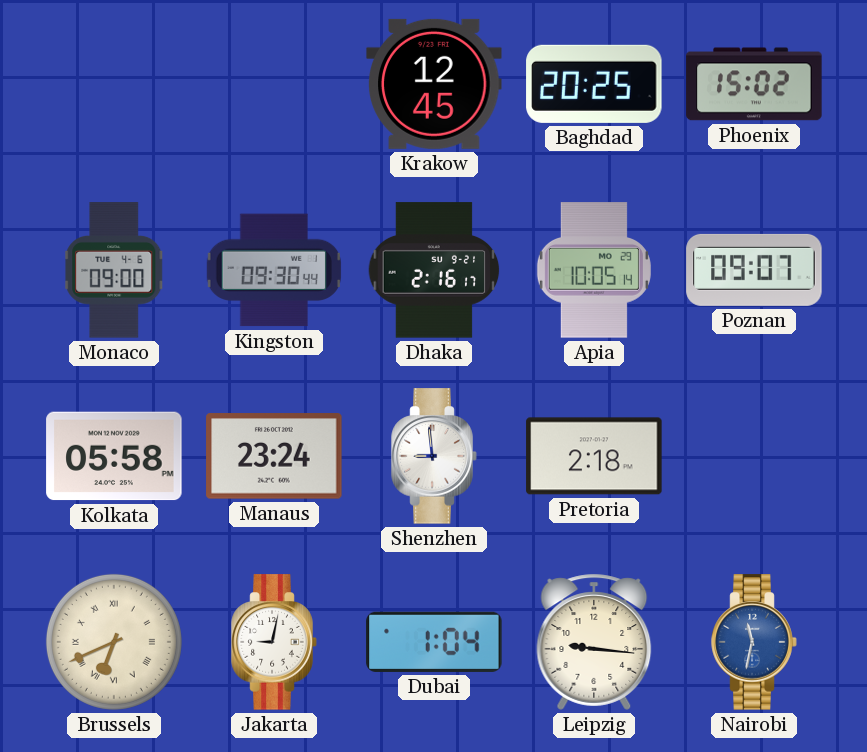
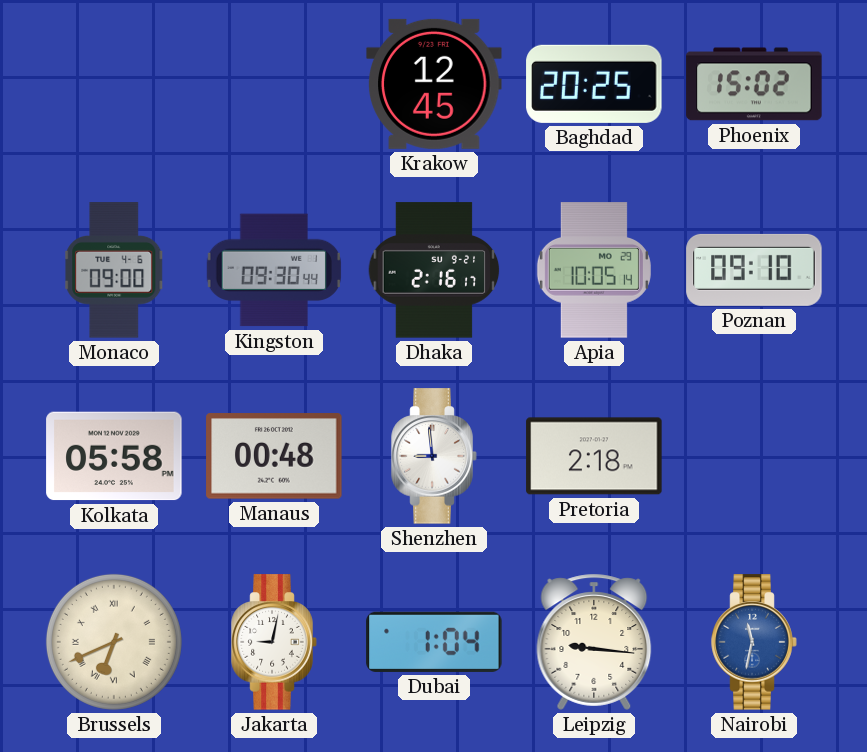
Poznan: 09:07 -> 09:10
Manaus: 23:24 -> 00:48
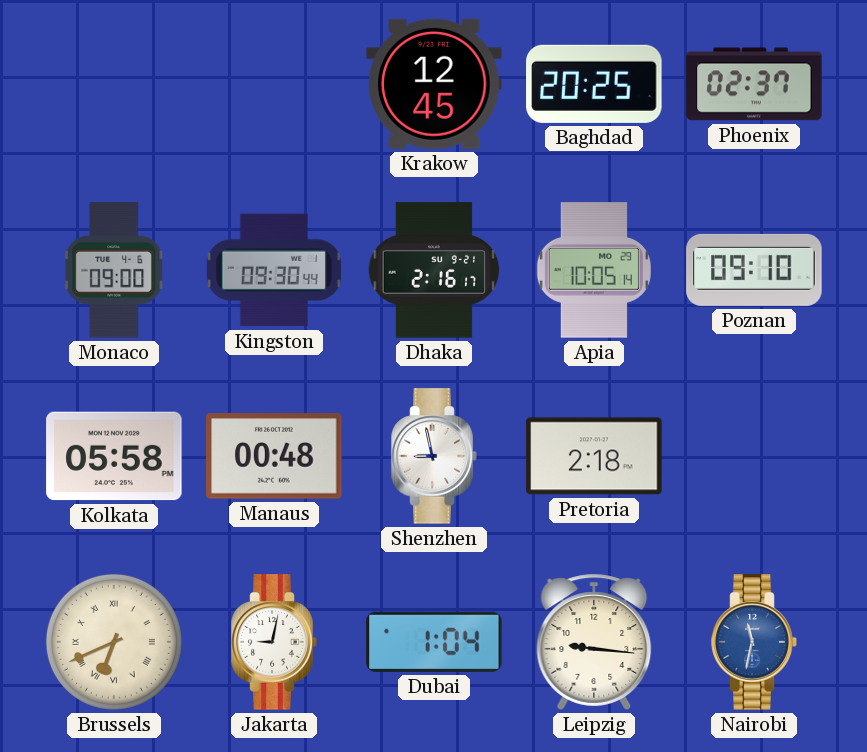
Phoenix: 15:02 -> 02:37
Shenzhen: 8:59 -> 8:58
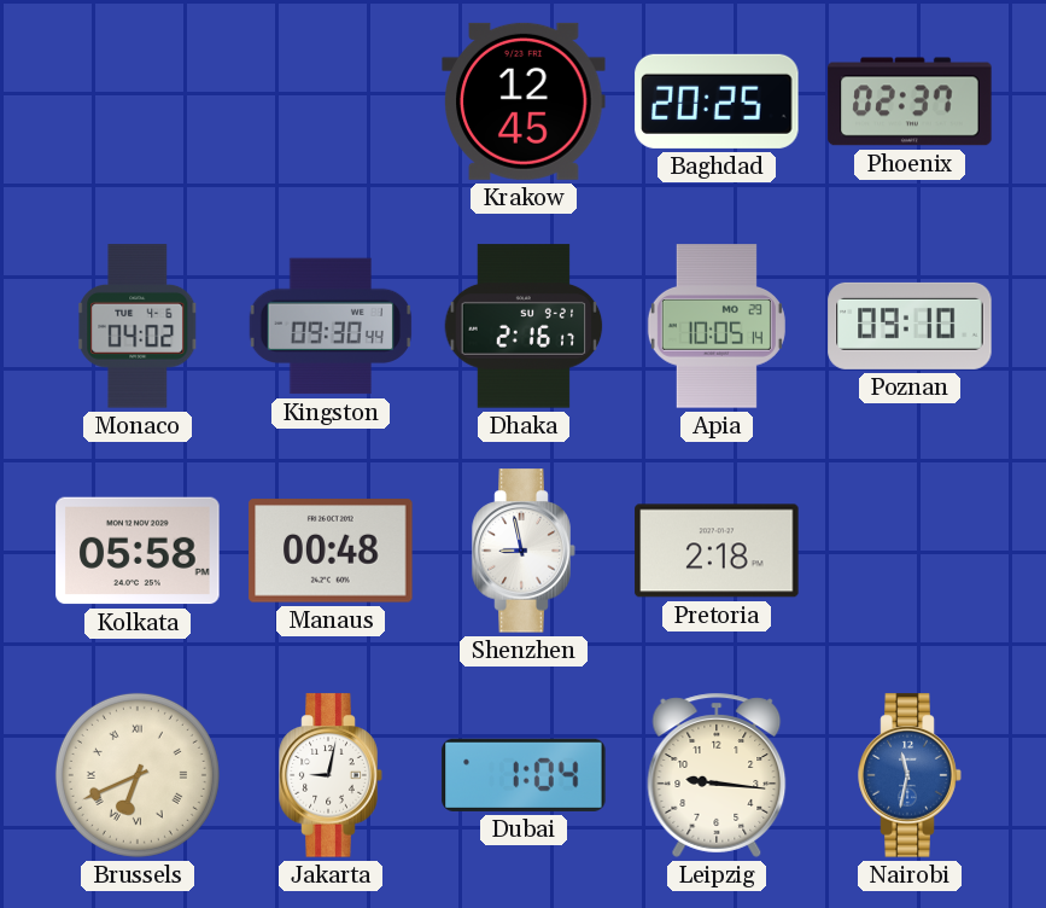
Monaco: 09:00 -> 04:02
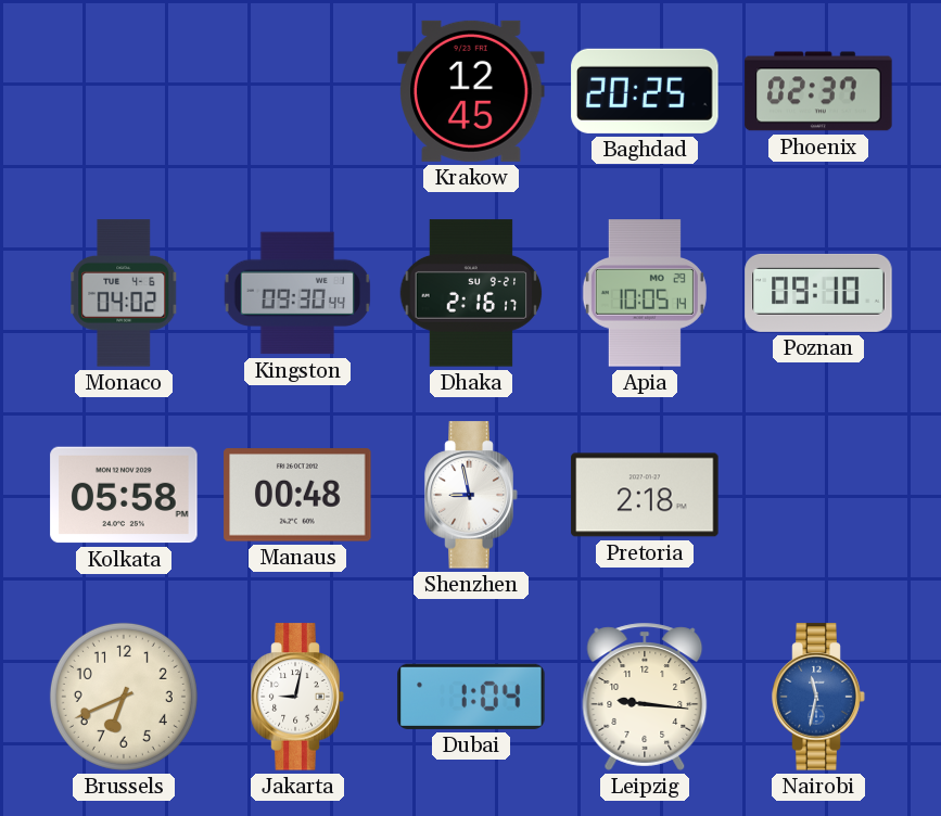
Brussels numerals: Roman -> Arabic
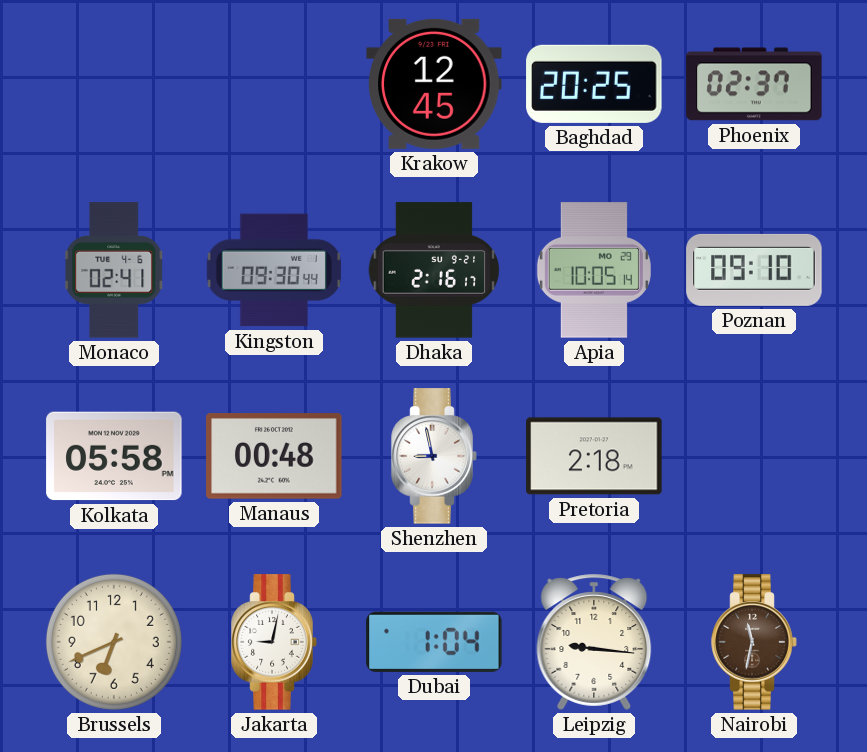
Monaco: 04:02 -> 02:41
Nairobi dial: blue -> brown
